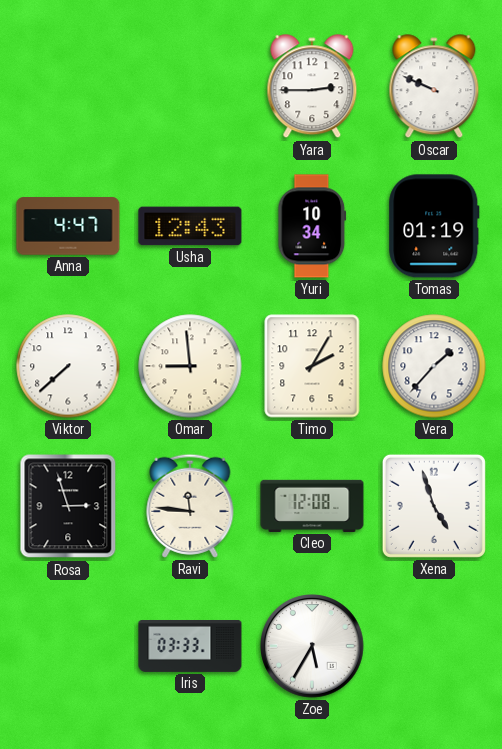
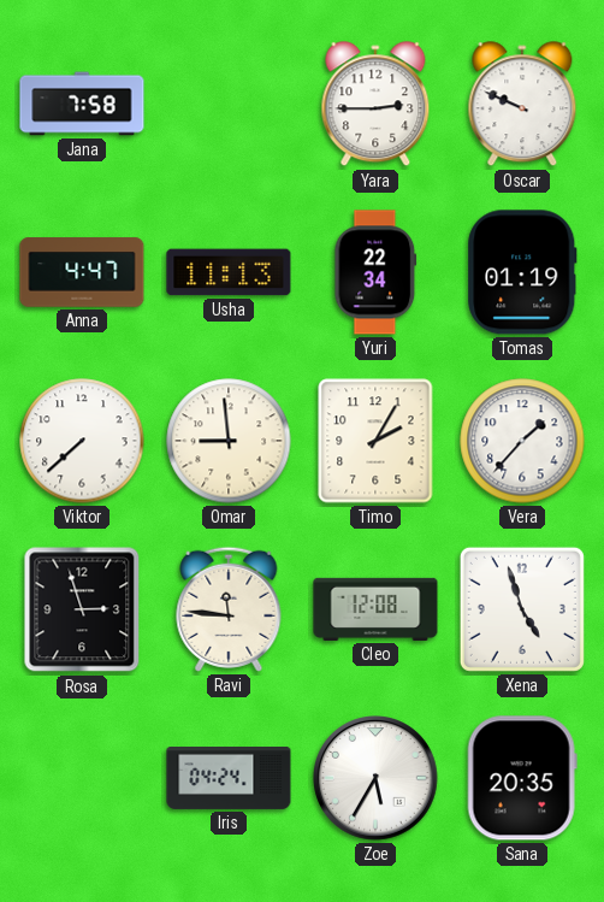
Jana: none -> 7:58
Usha: 12:43 -> 11:13
Yuri: 10:34 -> 22:34
Iris: 03:33 -> 04:24
Sana: none -> 20:35
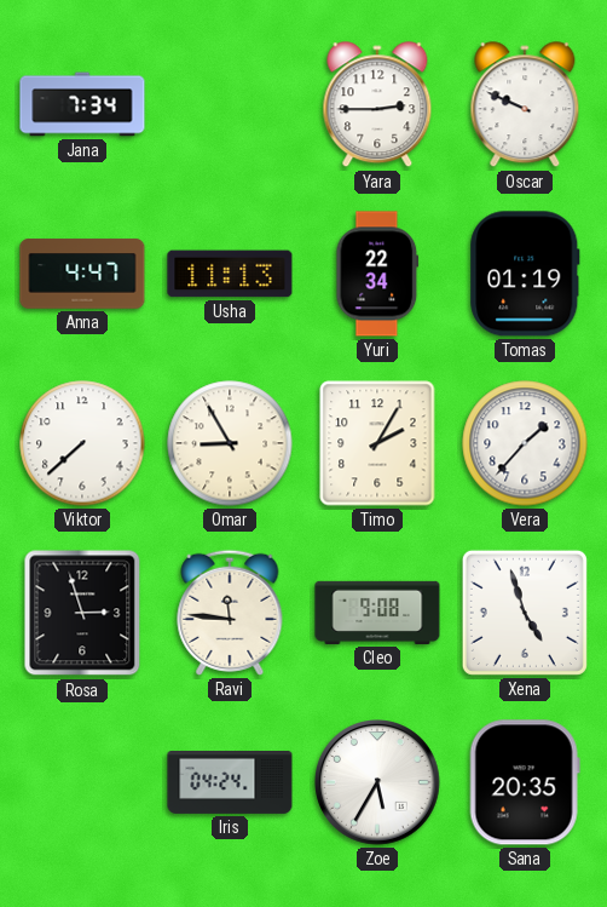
Jana: 7:58 -> 7:34
Omar: 8:59 -> 8:55
Cleo: 12:08 -> 9:08
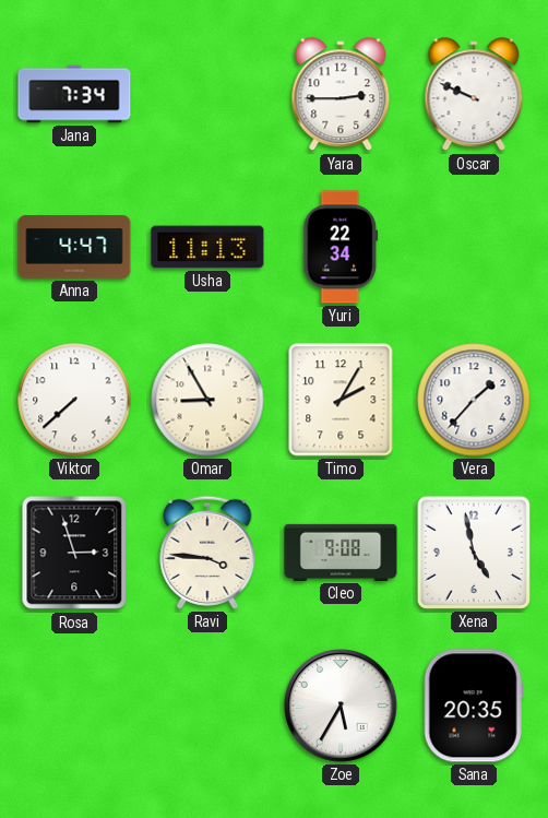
Tomas: 01:19 -> none
Ravi: 11:46 -> 3:46
Xena: 4:57 -> 4:58
Iris: 04:24 -> none
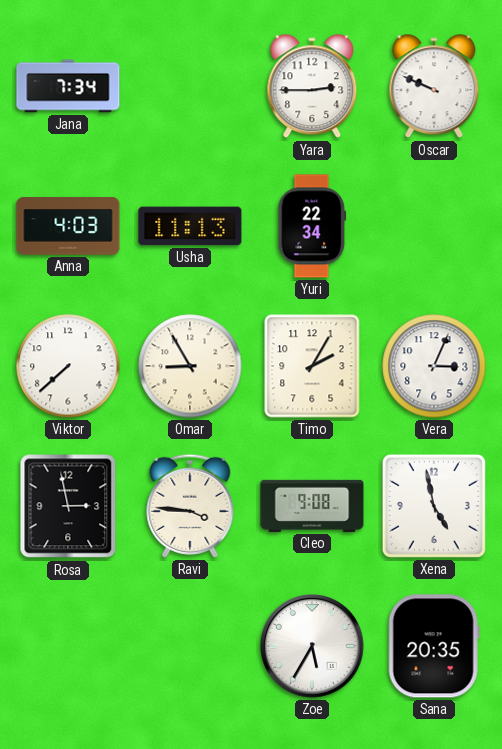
Anna: 4:47 -> 4:03
Vera: 1:37 -> 3:04
Rosa: 2:57 -> 2:58
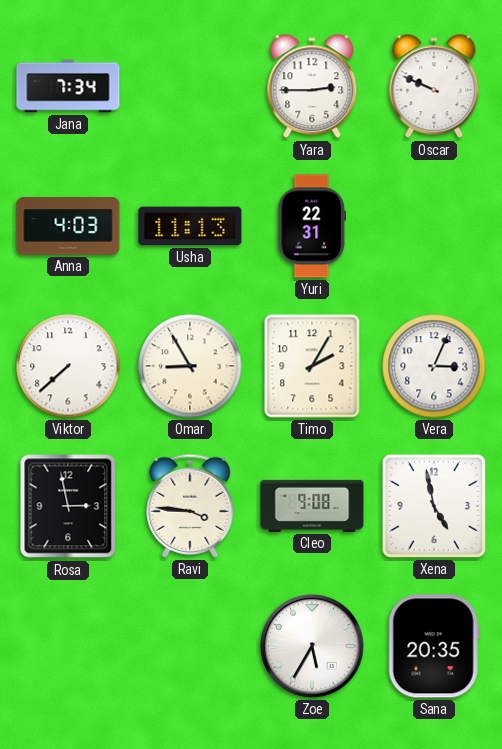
Yuri: 22:34 -> 22:31
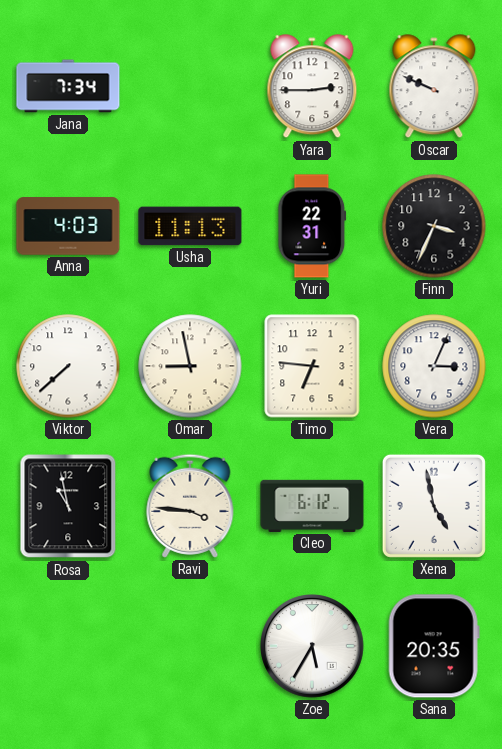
Finn: none -> 3:34
Omar: 8:55 -> 8:58
Timo: 2:05 -> 6:46
Rosa: 2:58 -> 10:58
Cleo: 9:08 -> 6:12
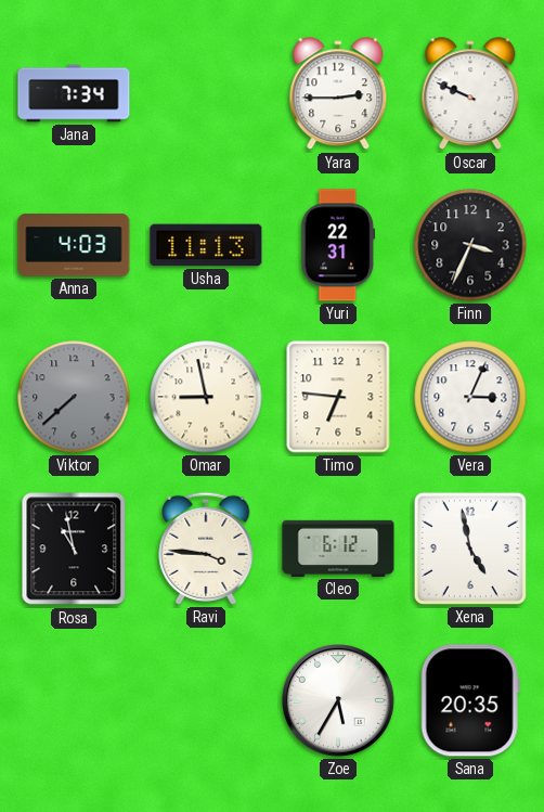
Viktor dial: white -> grey
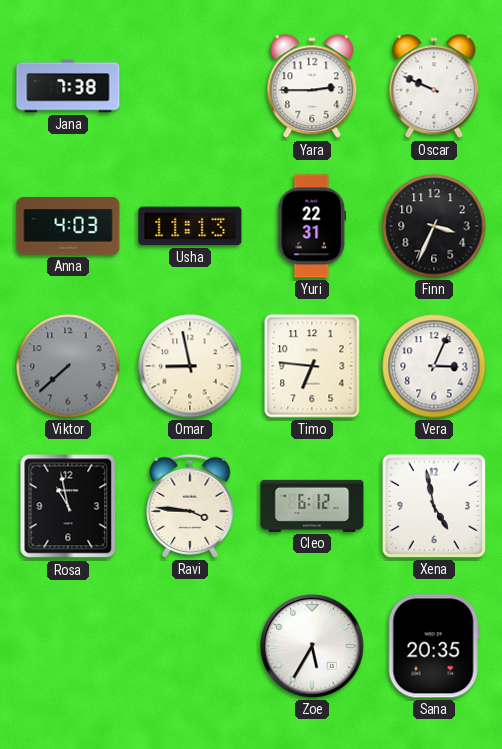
Jana: 7:34 -> 7:38
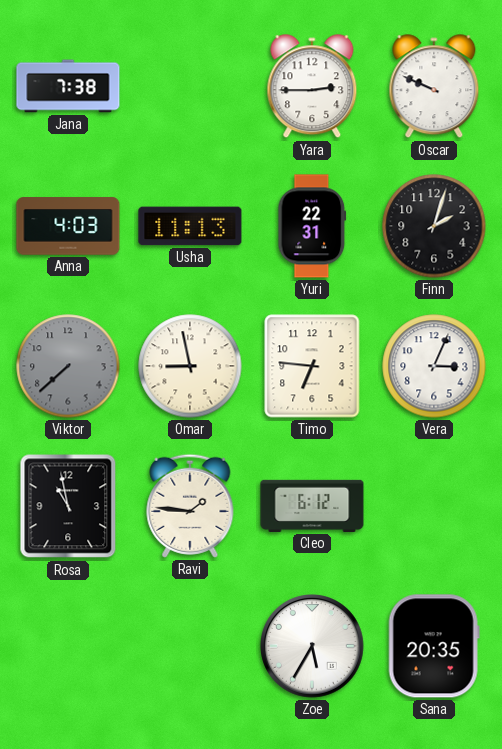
Finn: 3:34 -> 2:03
Ravi: 3:46 -> 1:46
Xena: 4:58 -> none
